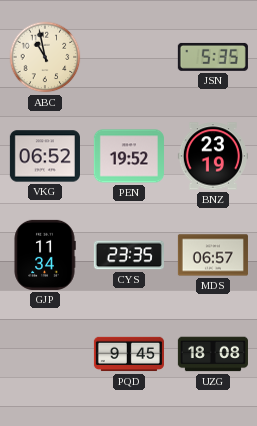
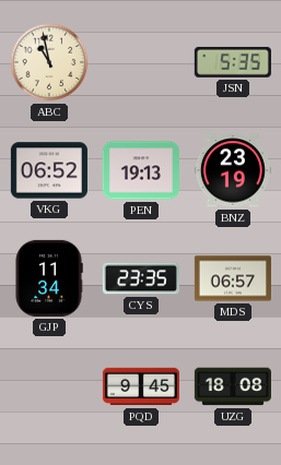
PEN: 19:52 -> 19:13
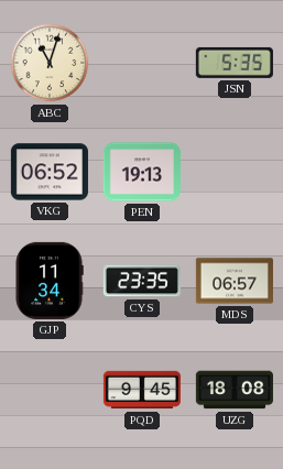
ABC: 10:58 -> 11:03
BNZ: 23:19 -> none
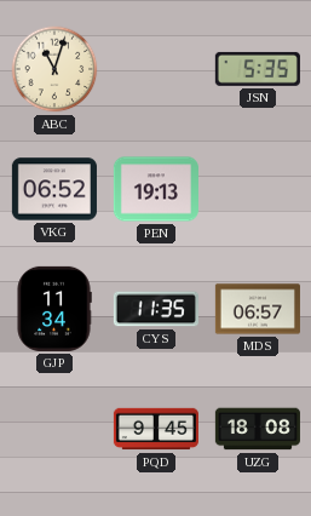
CYS: 23:35 -> 11:35
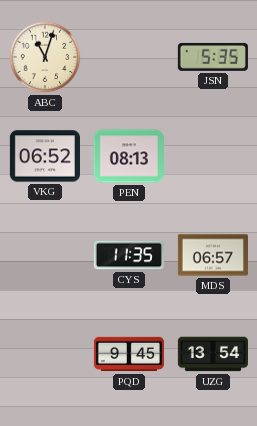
PEN: 19:13 -> 08:13
GJP: 11:34 -> none
UZG: 18:08 -> 13:54
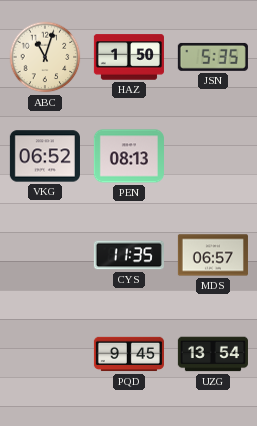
HAZ: none -> 1:50
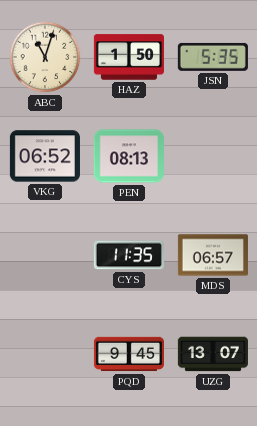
UZG: 13:54 -> 13:07
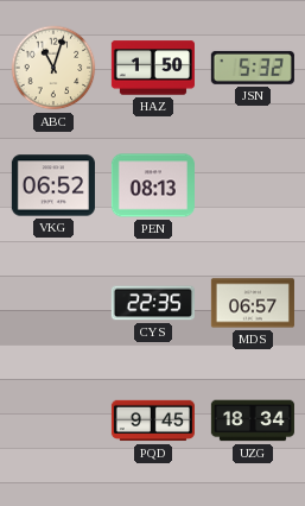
JSN: 5:35 -> 5:32
CYS: 11:35 -> 22:35
UZG: 13:07 -> 18:34
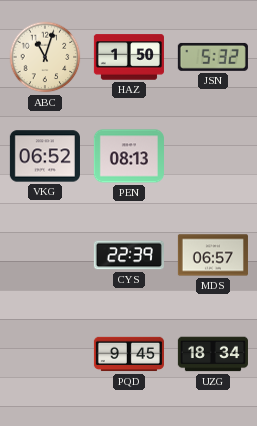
CYS: 22:35 -> 22:39
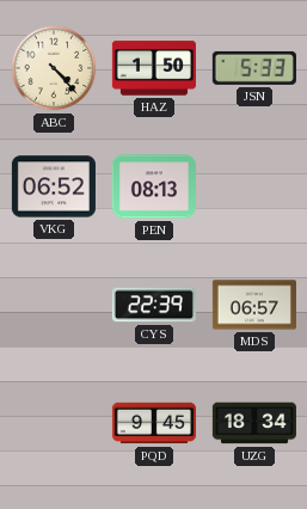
ABC: 11:03 -> 4:23
JSN: 5:32 -> 5:33
